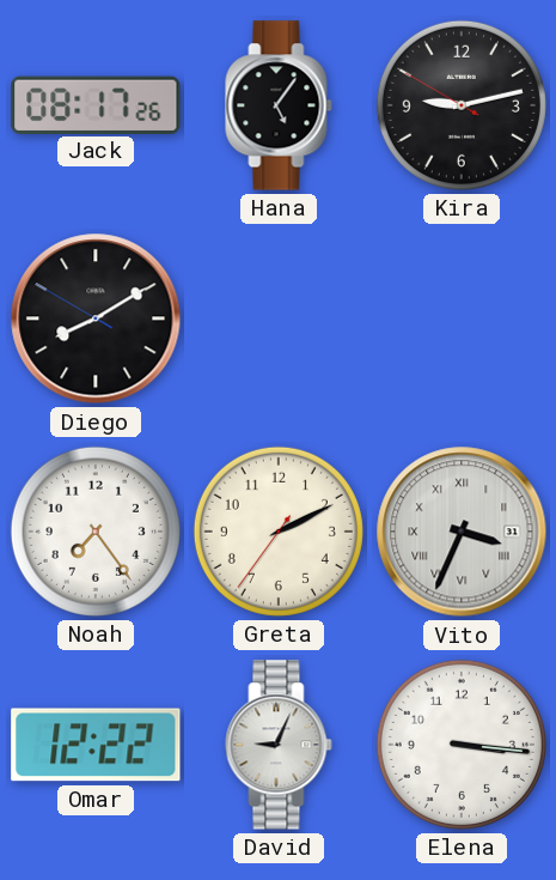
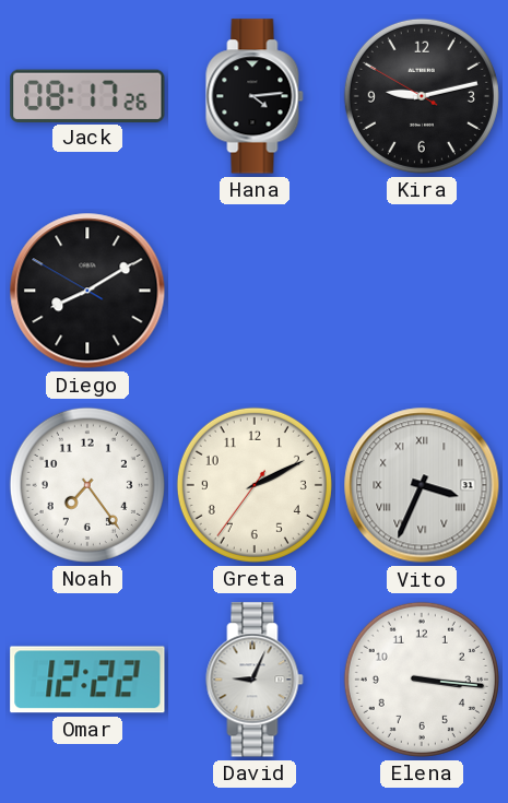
Hana: 5:06 -> 4:14
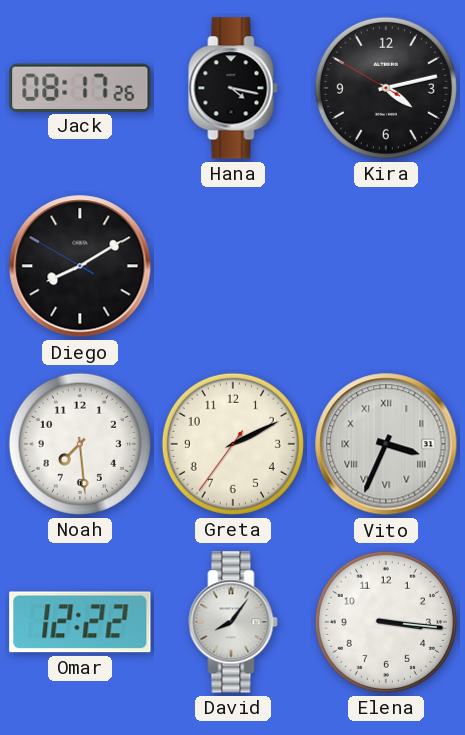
Hana: 4:14 -> 4:17
Kira: 9:12 -> 4:12
Noah: 7:24 -> 7:29
David: 9:04 -> 8:06
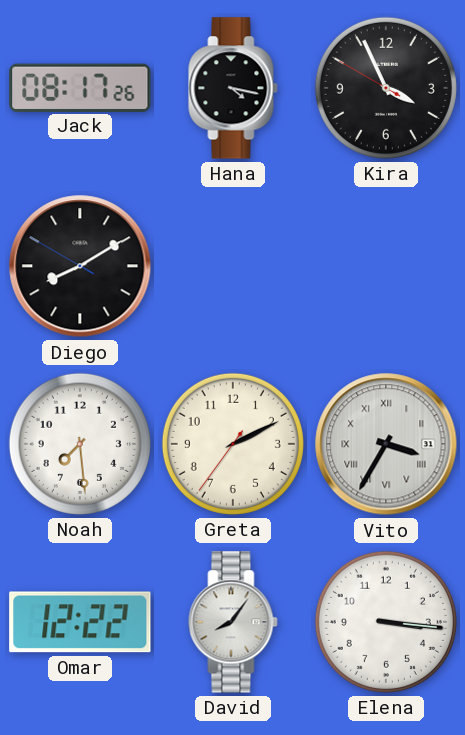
Kira: 4:12 -> 3:55
Vito: 3:34 -> 3:35
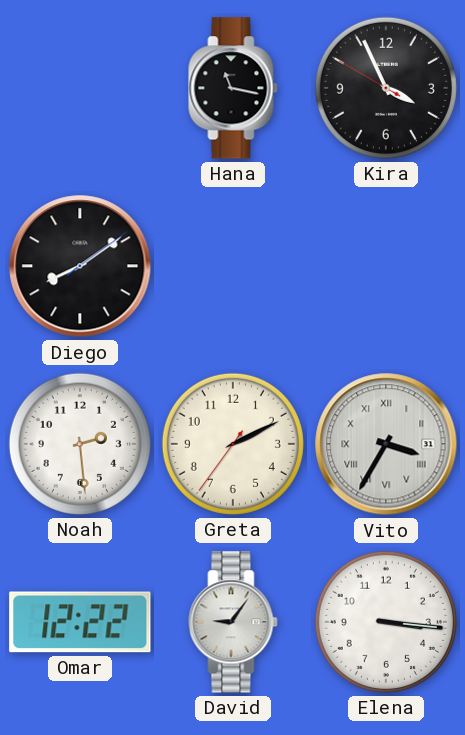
Jack: 08:17 -> none
Hana: 4:17 -> 11:17
Diego: 8:09:50 -> 8:09:09
Noah: 7:29 -> 2:29
David: 8:06 -> 9:06
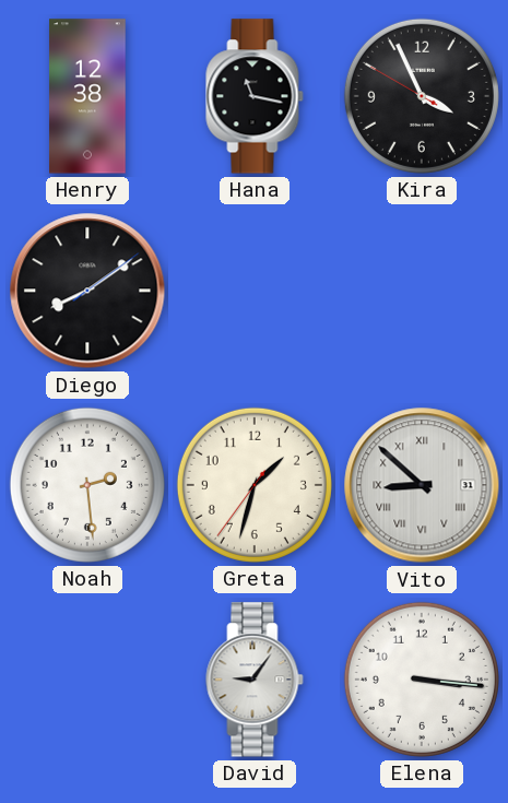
Henry: none -> 12:38
Greta: 2:10 -> 1:32
Vito: 3:35 -> 8:52
Omar: 12:22 -> none
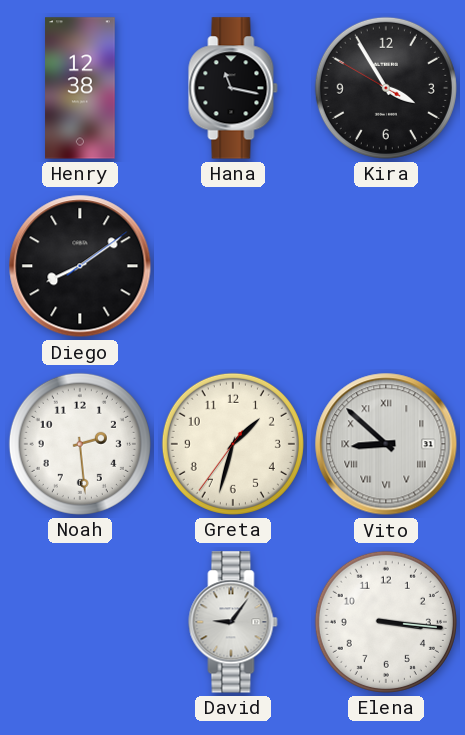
Kira: 3:55 -> 3:54
